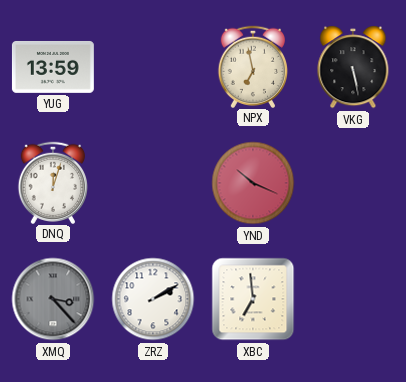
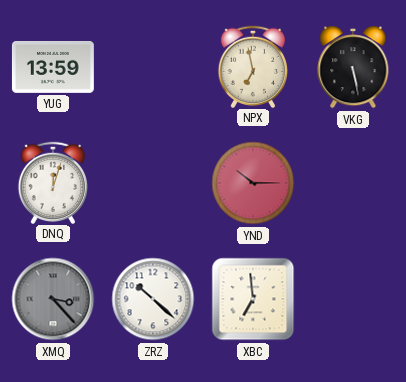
YND: 10:19 -> 10:15
ZRZ: 2:10 -> 10:22
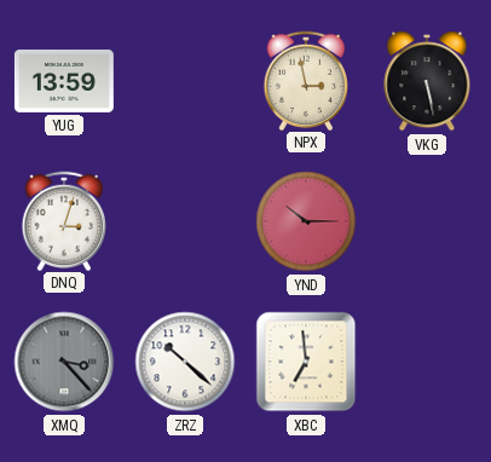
NPX: 6:58 -> 2:58
DNQ: 12:03 -> 3:03
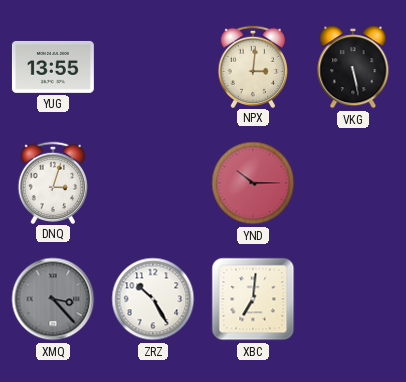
YUG: 13:59 -> 13:55
NPX: 2:58 -> 3:01
ZRZ: 10:22 -> 10:25
XBC: 6:59 -> 7:01
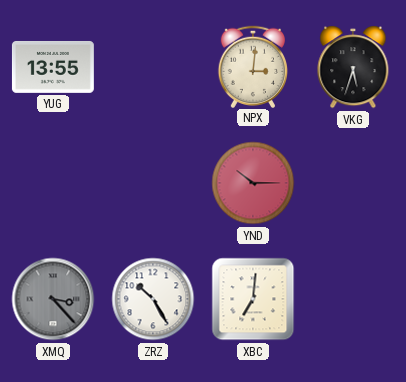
VKG: 5:28 -> 5:33
DNQ: 3:03 -> none
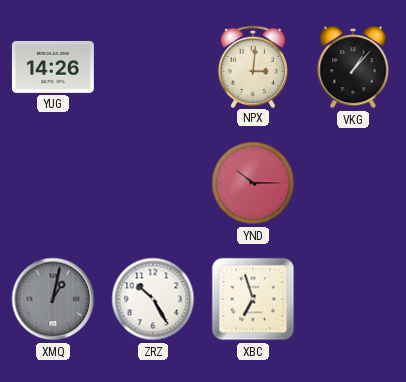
YUG: 13:55 -> 14:26
VKG: 5:33 -> 1:07
XMQ: 3:23 -> 1:02
XBC: 7:01 -> 6:57
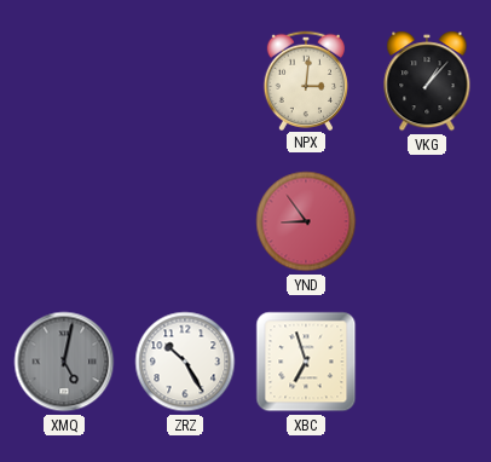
YUG: 14:26 -> none
YND: 10:15 -> 8:54
XMQ: 1:02 -> 5:02
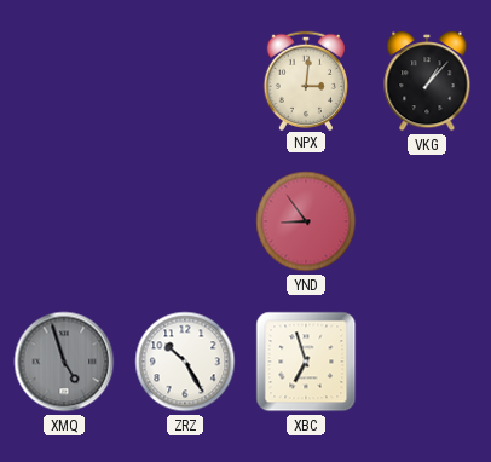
XMQ: 5:02 -> 4:57
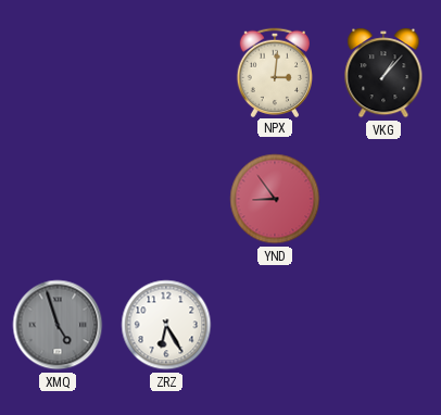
ZRZ: 10:25 -> 6:25
XBC: 6:57 -> none
